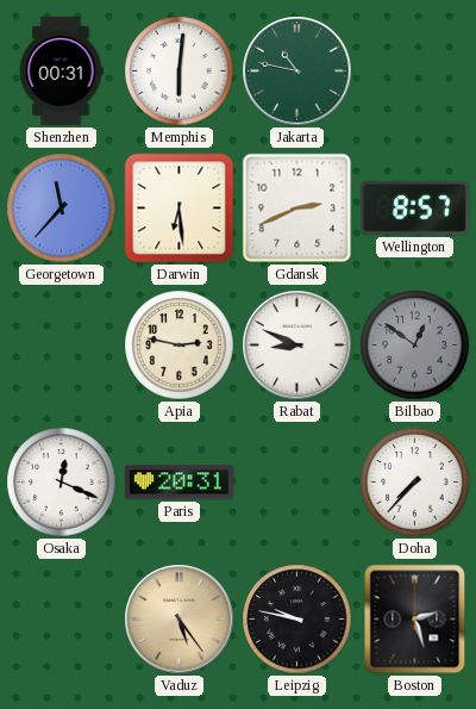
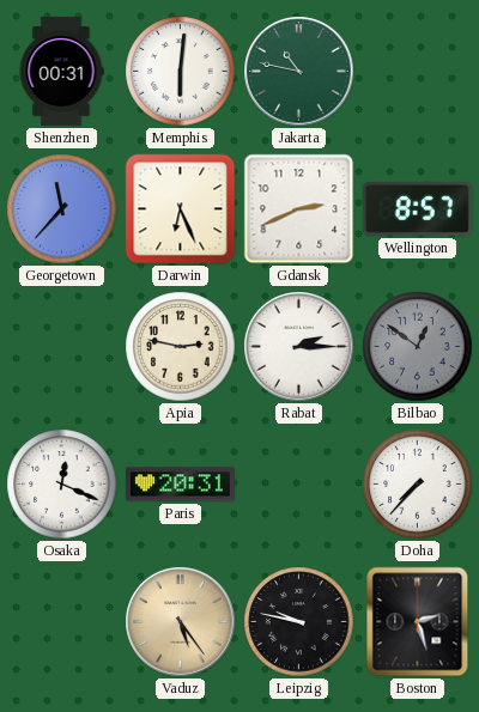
Darwin: 6:29 -> 6:26
Rabat: 8:49 -> 2:15
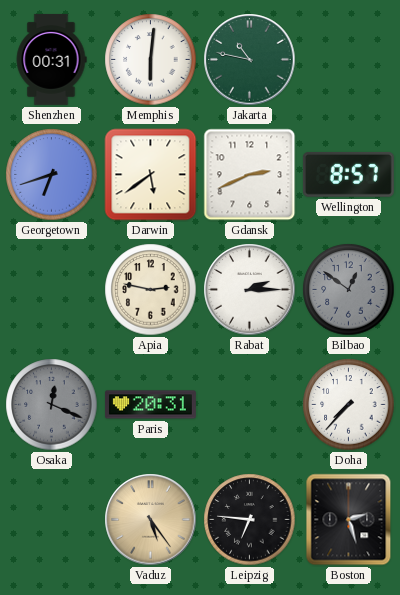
Georgetown: 11:37 -> 6:42
Darwin: 6:26 -> 5:39
Osaka dial: white -> grey
Leipzig: 9:47 -> 6:46
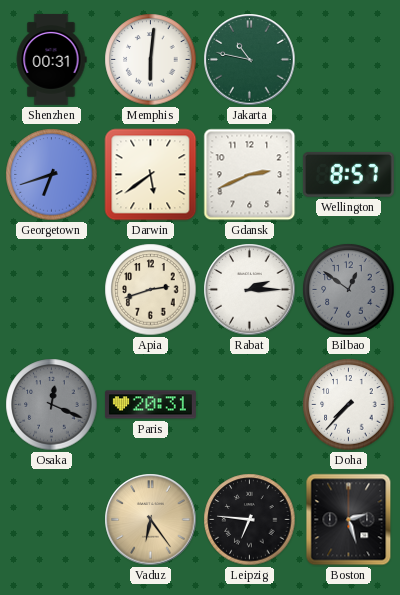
Apia: 2:47 -> 2:42
Vaduz: 5:24 -> 6:24
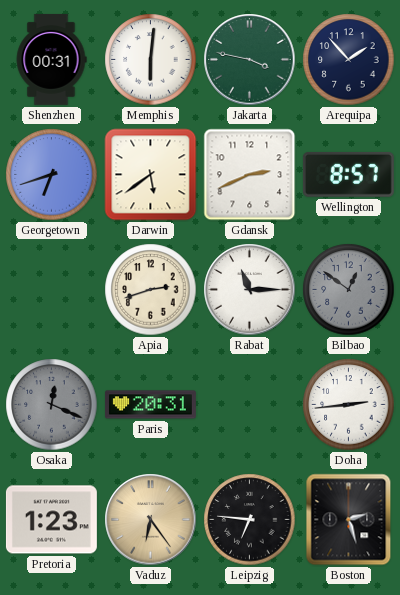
Jakarta: 10:47 -> 3:47
Arequipa: none -> 1:53
Rabat: 2:15 -> 11:15
Doha: 7:37 -> 2:44
Pretoria: none -> 1:23
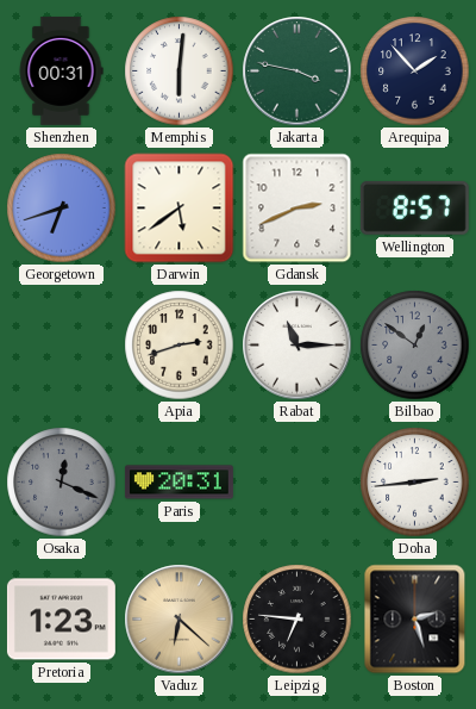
Vaduz: 6:24 -> 6:22
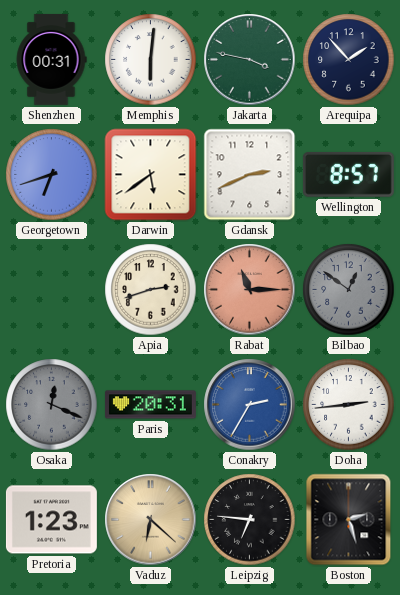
Rabat dial: white -> salmon
Conakry: none -> 2:35
